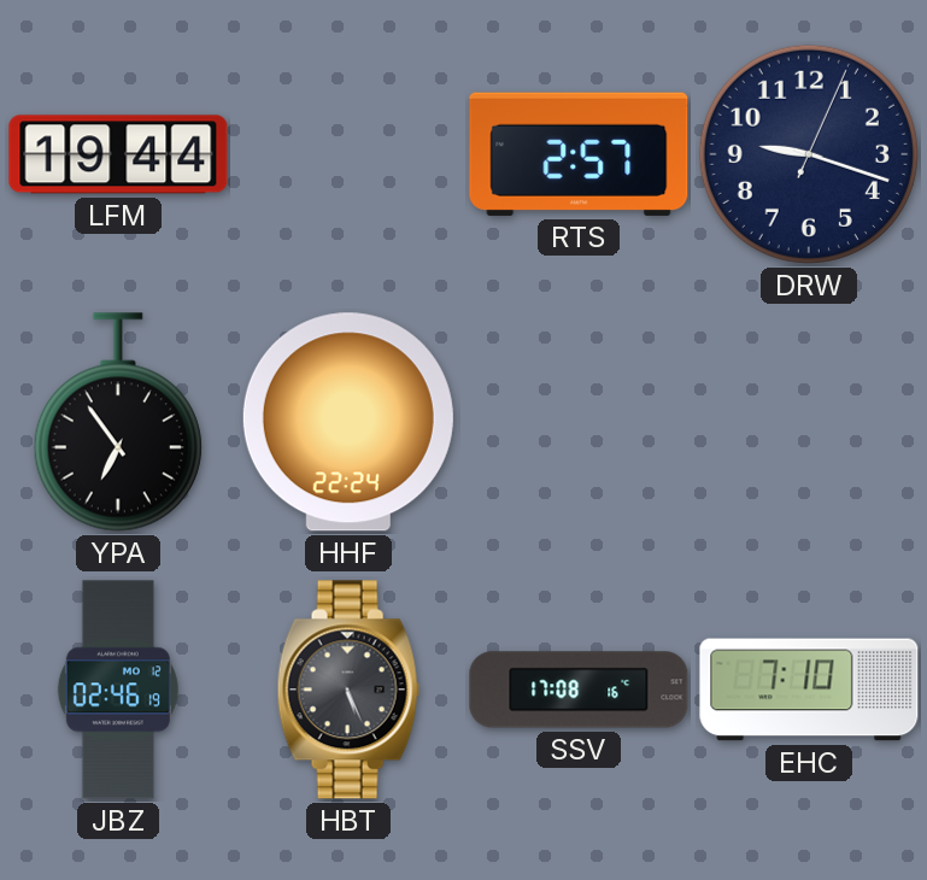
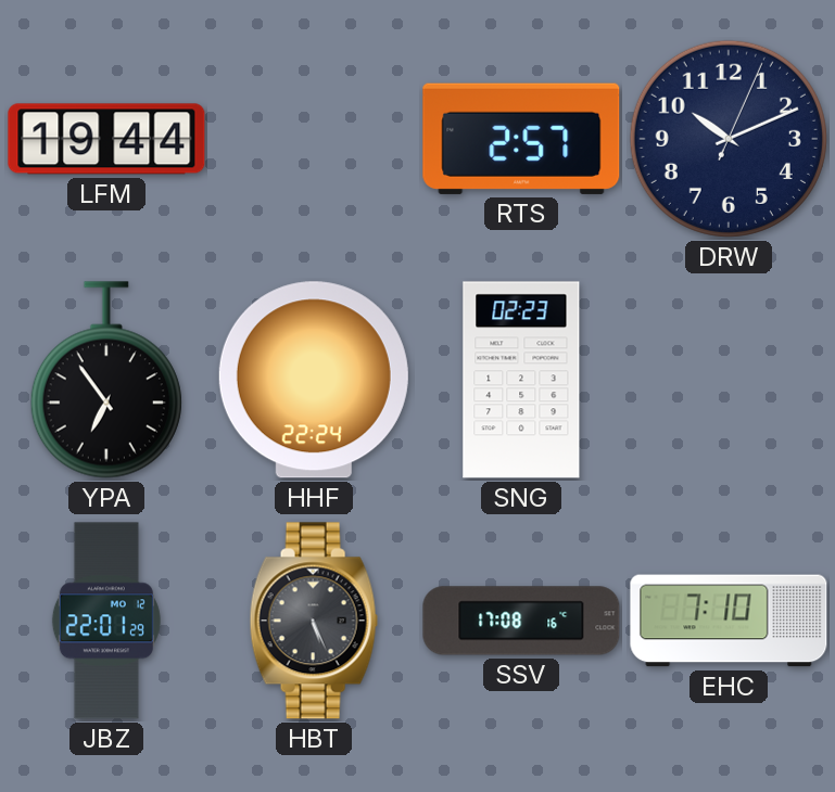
DRW: 9:18 -> 10:11
SNG: none -> 02:23
JBZ: 02:46 -> 22:01
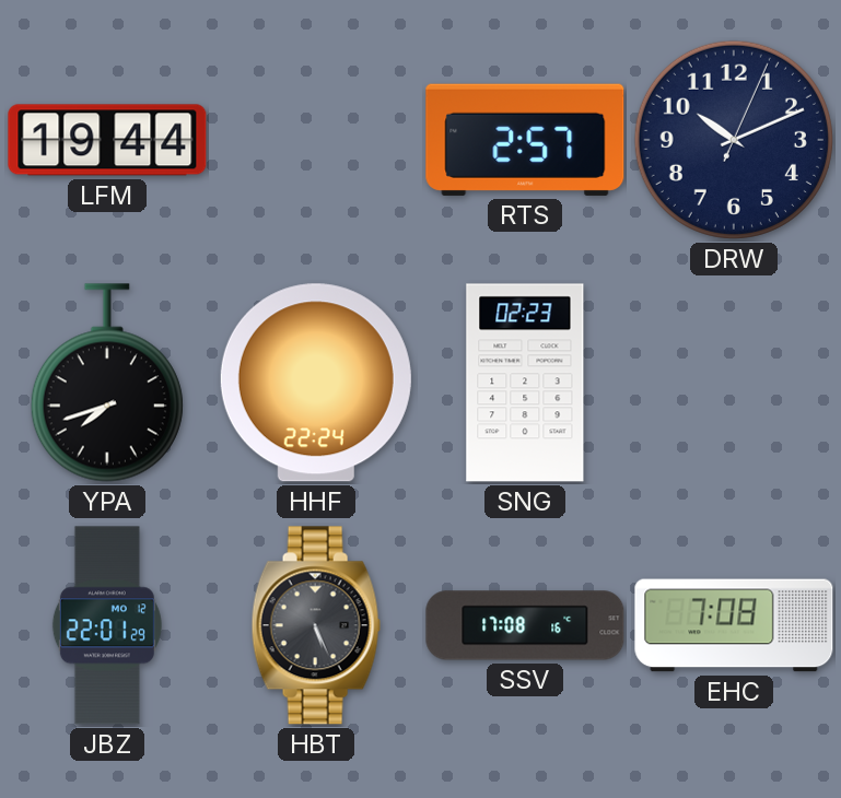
YPA: 6:54 -> 7:42
EHC: 7:10 -> 7:08
